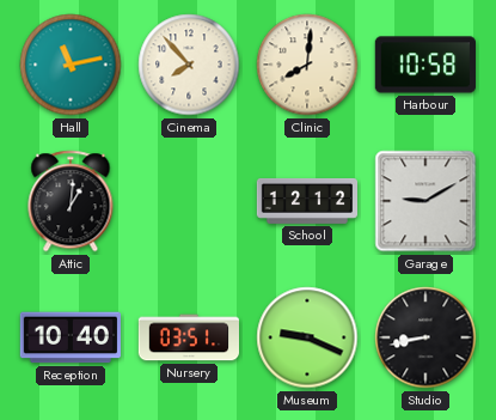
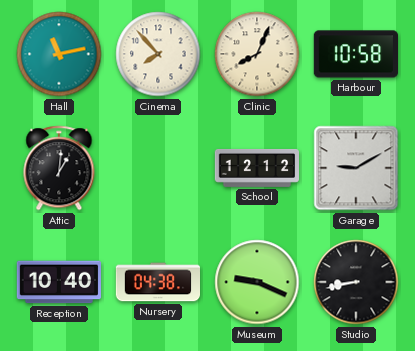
Clinic: 8:01 -> 8:04
Nursery: 03:51 -> 04:38
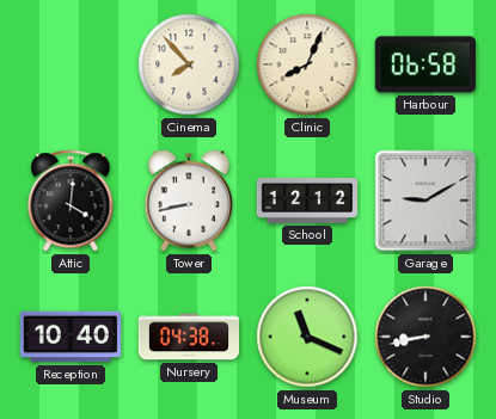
Hall: 11:13 -> none
Harbour: 10:58 -> 06:58
Attic: 1:01 -> 4:01
Tower: none -> 8:43
Museum: 9:19 -> 11:19
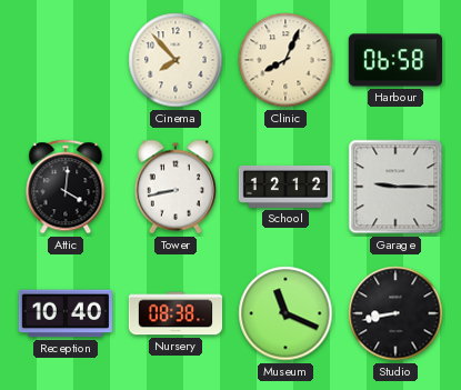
Garage: 9:10 -> 9:15
Nursery: 04:38 -> 08:38
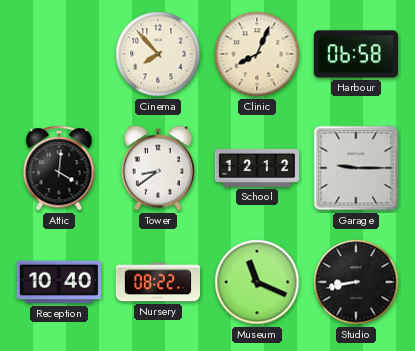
Tower: 8:43 -> 8:39
Nursery: 08:38 -> 08:22
